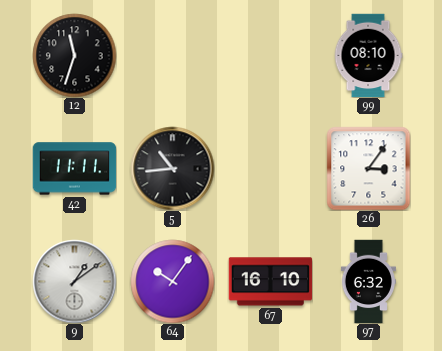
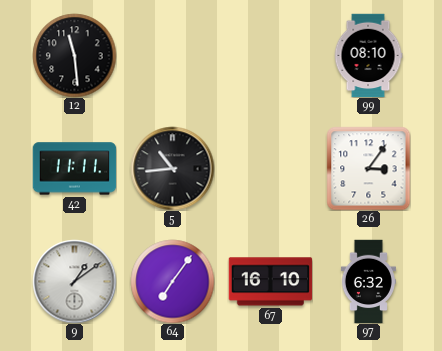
12: 11:33 -> 11:29
64: 10:06 -> 7:06
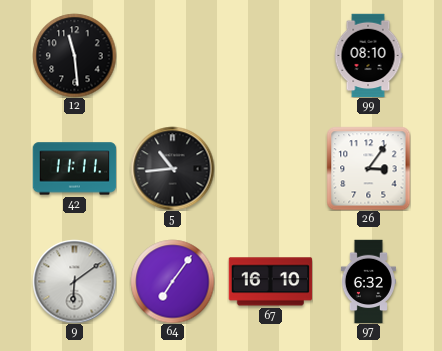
9: 1:09 -> 6:09
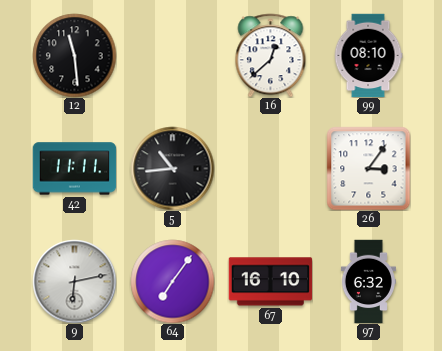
16: none -> 12:38
9: 6:09 -> 6:13
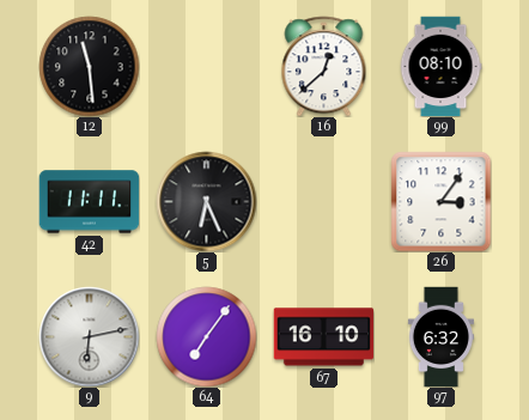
5: 10:44 -> 6:26
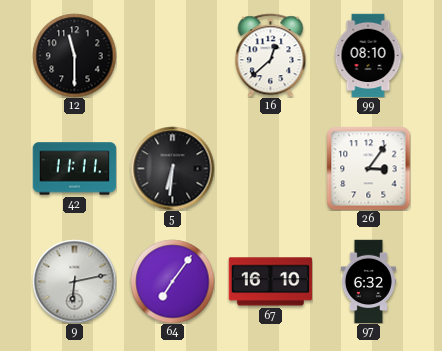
12: 11:29 -> 11:30
5: 6:26 -> 6:31
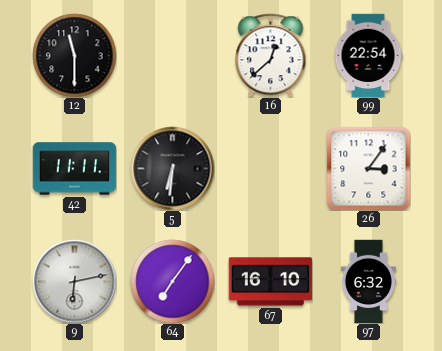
99: 08:10 -> 22:54
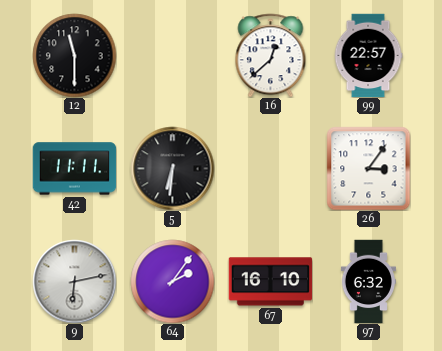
99: 22:54 -> 22:57
64: 7:06 -> 2:06
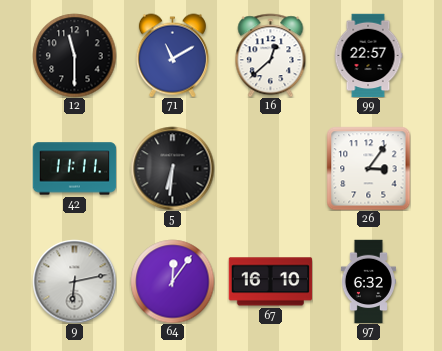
71: none -> 11:10
64: 2:06 -> 12:06
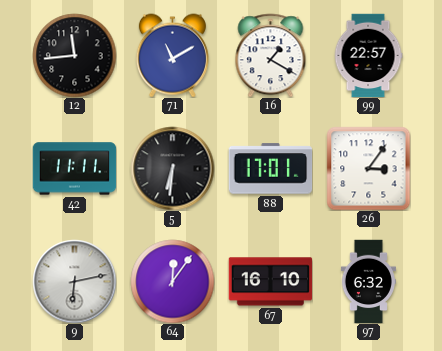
12: 11:30 -> 11:44
16: 12:38 -> 1:20
88: none -> 17:01
